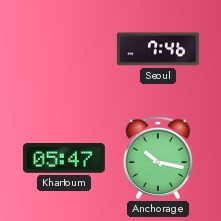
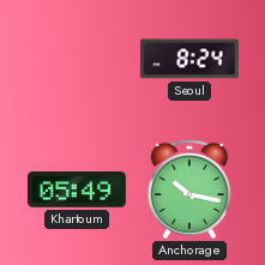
Seoul: 7:46 -> 8:24
Khartoum: 05:47 -> 05:49
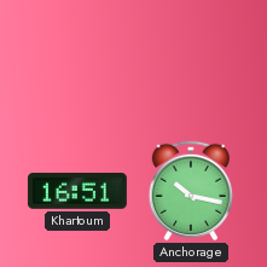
Seoul: 8:24 -> none
Khartoum: 05:49 -> 16:51
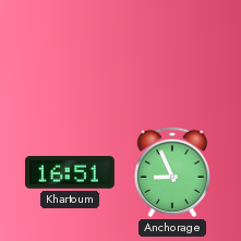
Anchorage: 10:17 -> 8:56
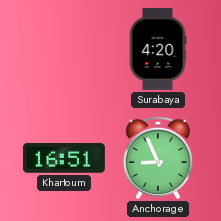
Surabaya: none -> 4:20
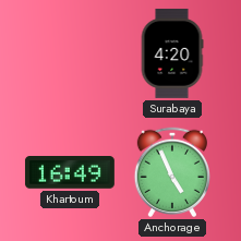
Khartoum: 16:51 -> 16:49
Anchorage: 8:56 -> 4:56
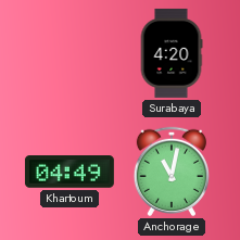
Khartoum: 16:49 -> 04:49
Anchorage: 4:56 -> 11:02
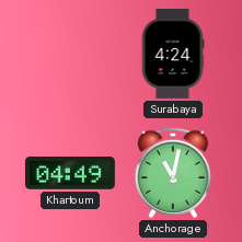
Surabaya: 4:20 -> 4:24
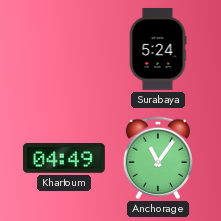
Surabaya: 4:24 -> 5:24
Anchorage: 11:02 -> 11:06
